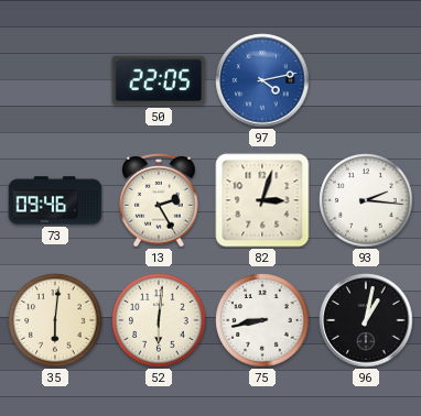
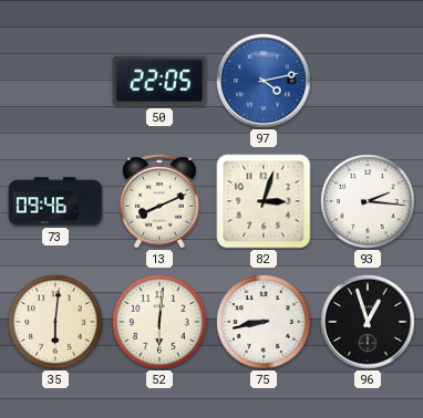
13: 2:25 -> 8:11
96: 1:02 -> 12:57
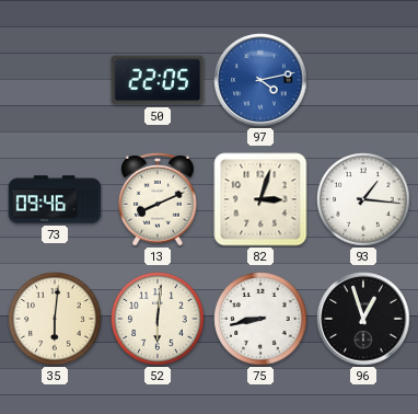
93: 2:16 -> 1:16
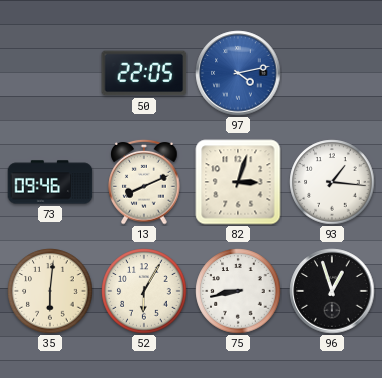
52: 6:01 -> 6:05
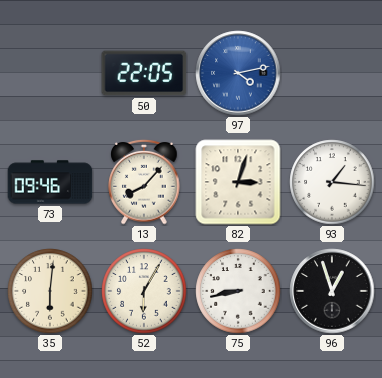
13: 8:11 -> 8:07
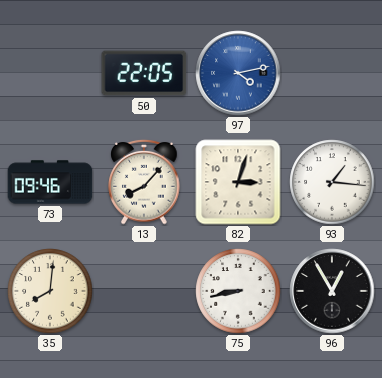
35: 6:01 -> 8:01
52: 6:05 -> none
96: 12:57 -> 12:55
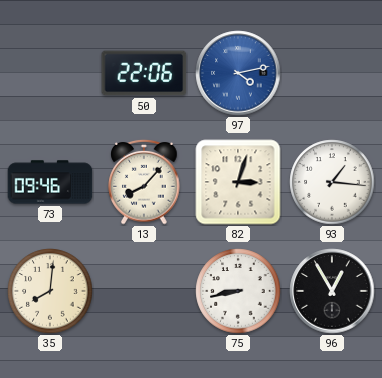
50: 22:05 -> 22:06
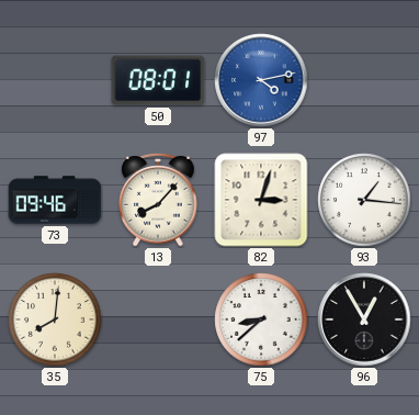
50: 22:06 -> 08:01
75: 8:43 -> 8:38
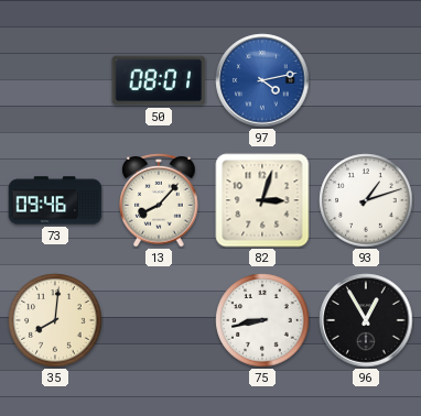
93: 1:16 -> 1:12
75: 8:38 -> 8:43
